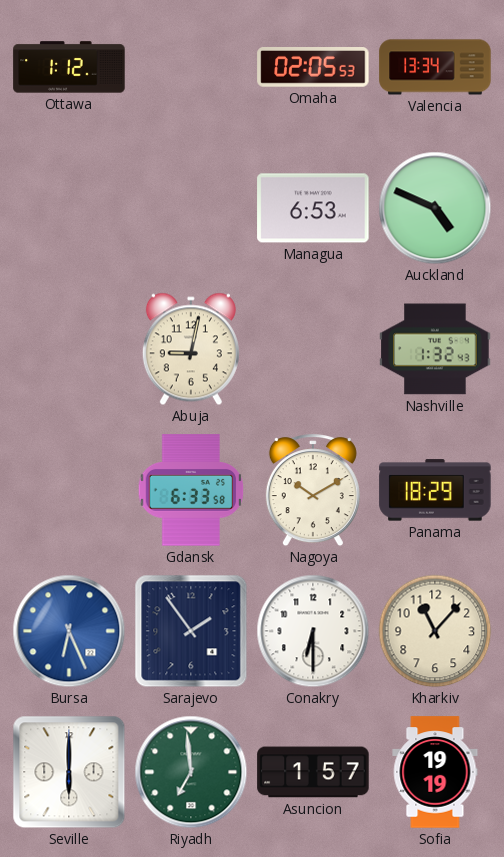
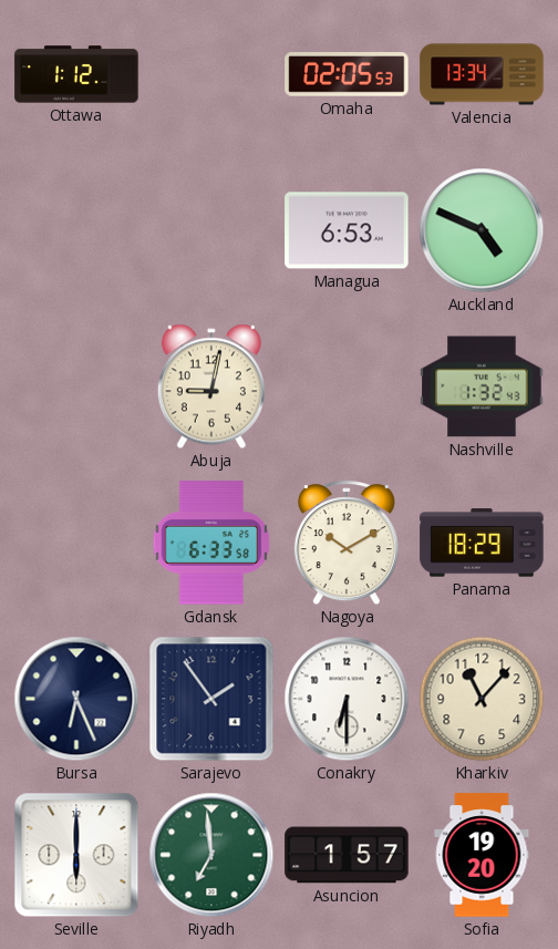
Bursa dial: blue -> navy
Sofia: 19:19 -> 19:20
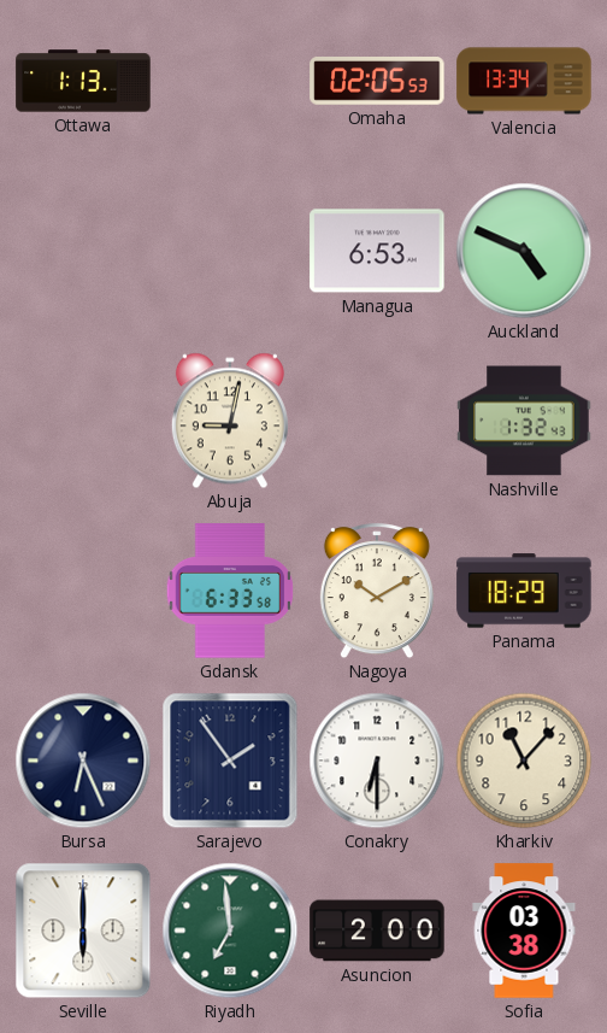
Ottawa: 1:12 -> 1:13
Asuncion: 1:57 -> 2:00
Sofia: 19:20 -> 03:38
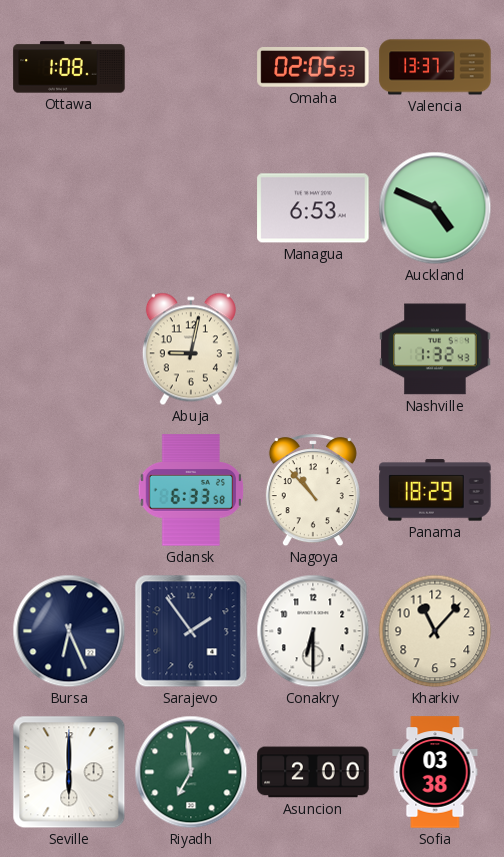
Ottawa: 1:13 -> 1:08
Valencia: 13:34 -> 13:37
Nagoya: 10:10 -> 10:53
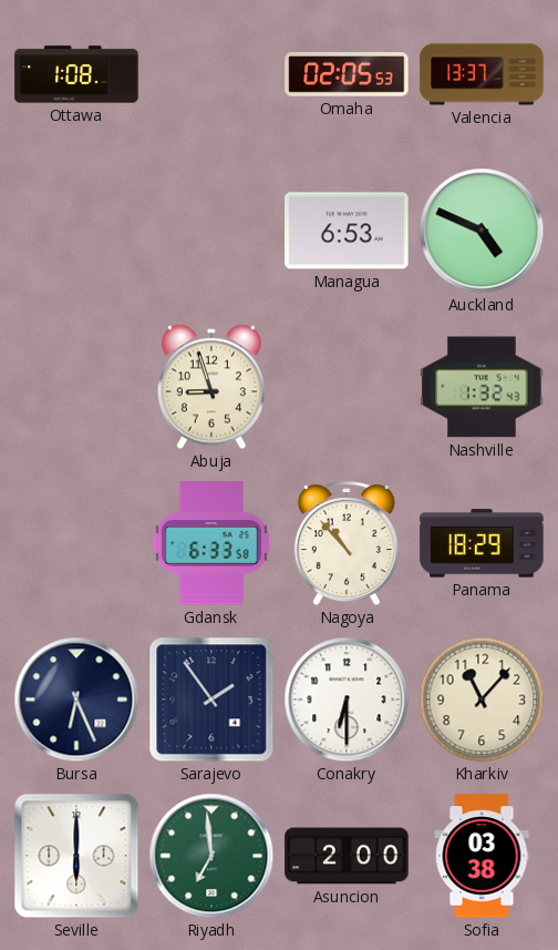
Abuja: 9:02 -> 8:57
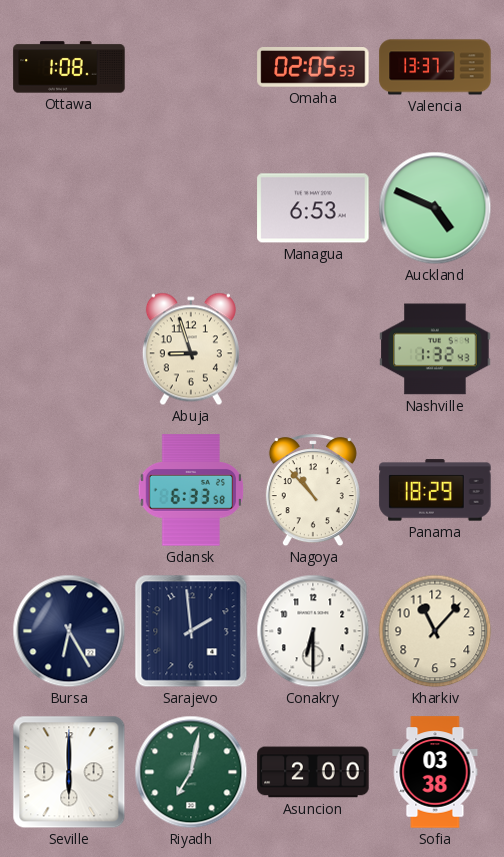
Bursa: 6:26 -> 6:25
Sarajevo: 1:54 -> 1:59
Riyadh: 6:59 -> 7:02
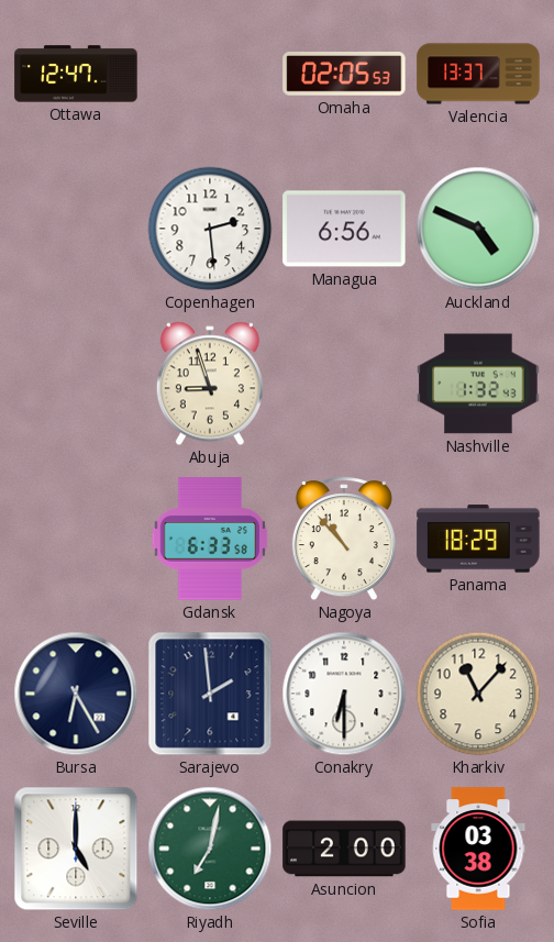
Ottawa: 1:08 -> 12:47
Copenhagen: none -> 2:29
Managua: 6:53 -> 6:56
Seville: 6:00 -> 5:00
